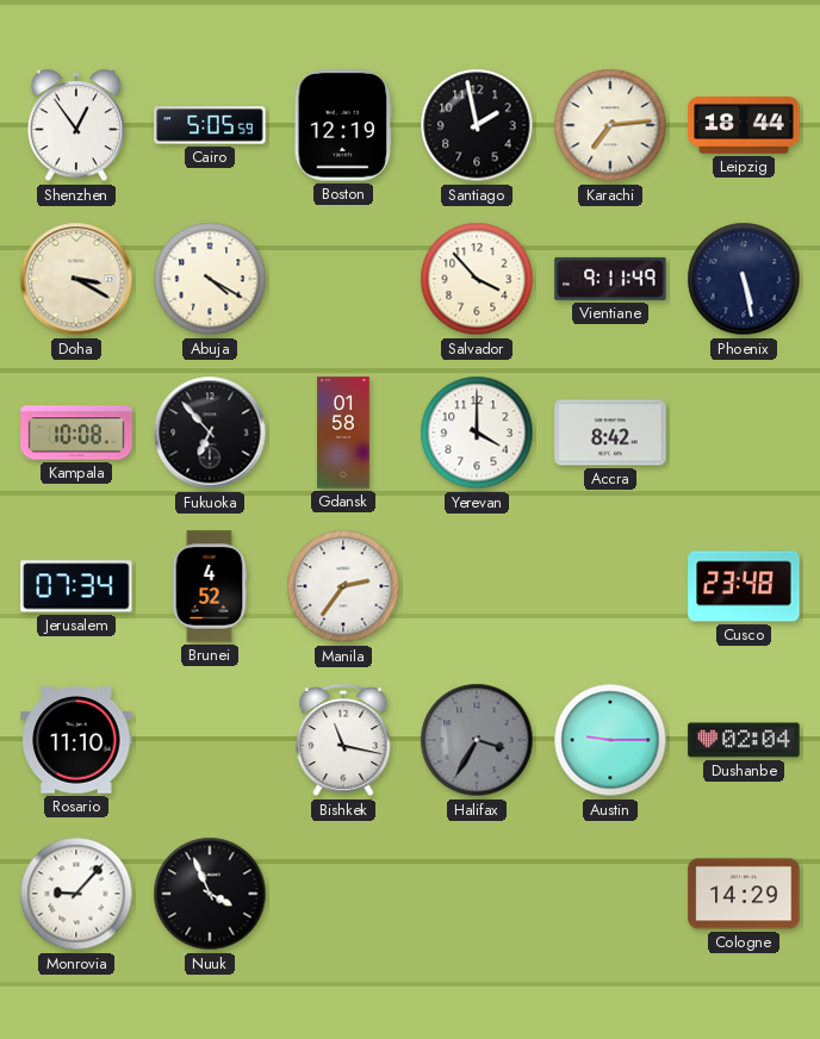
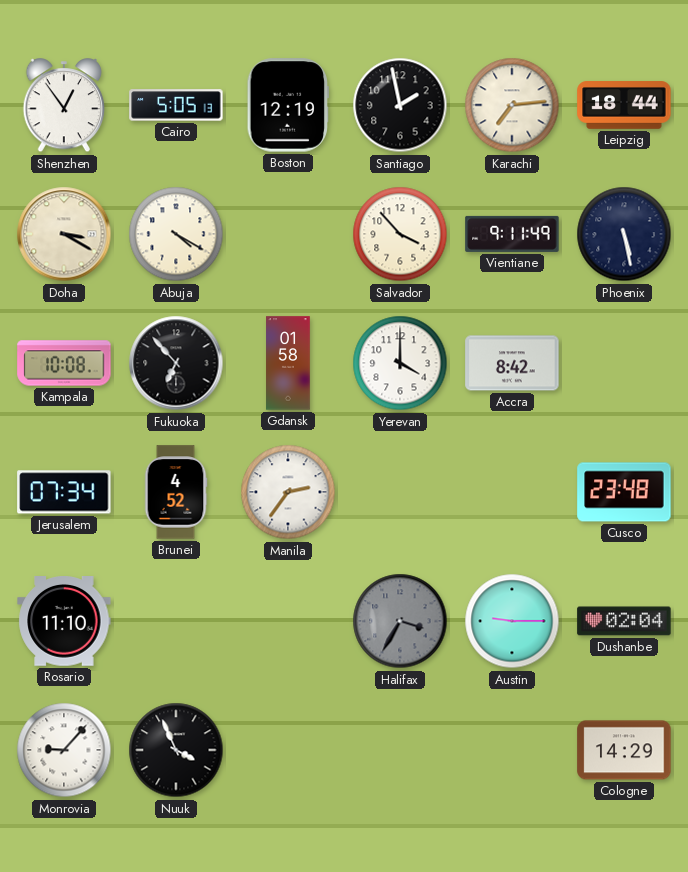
Cairo: 5:05:59 -> 5:05:13
Bishkek: 11:17 -> none
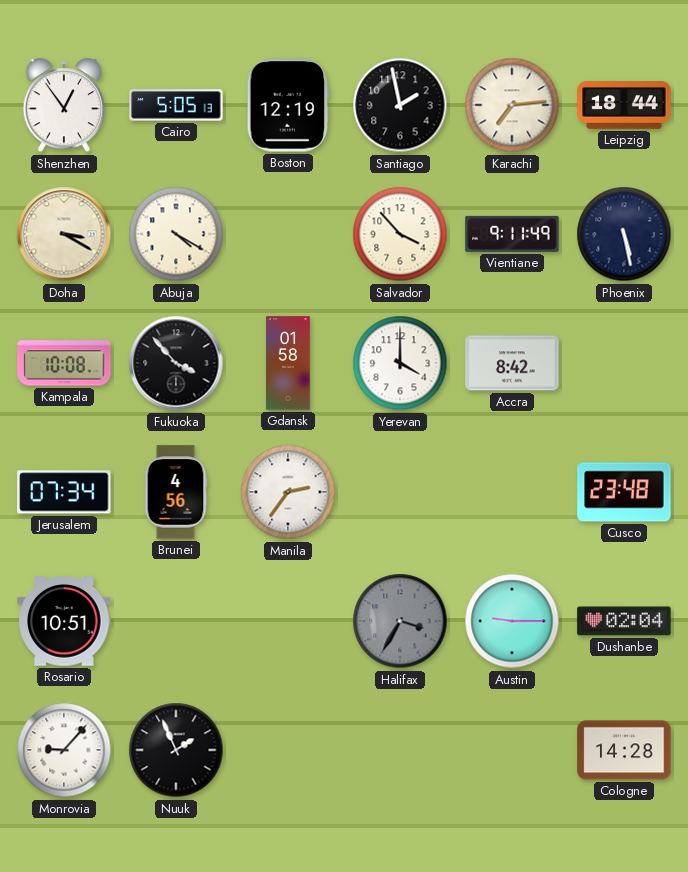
Fukuoka: 6:53 -> 3:53
Brunei: 4:52 -> 4:56
Rosario: 11:10 -> 10:51
Nuuk: 3:56 -> 1:56
Cologne: 14:29 -> 14:28
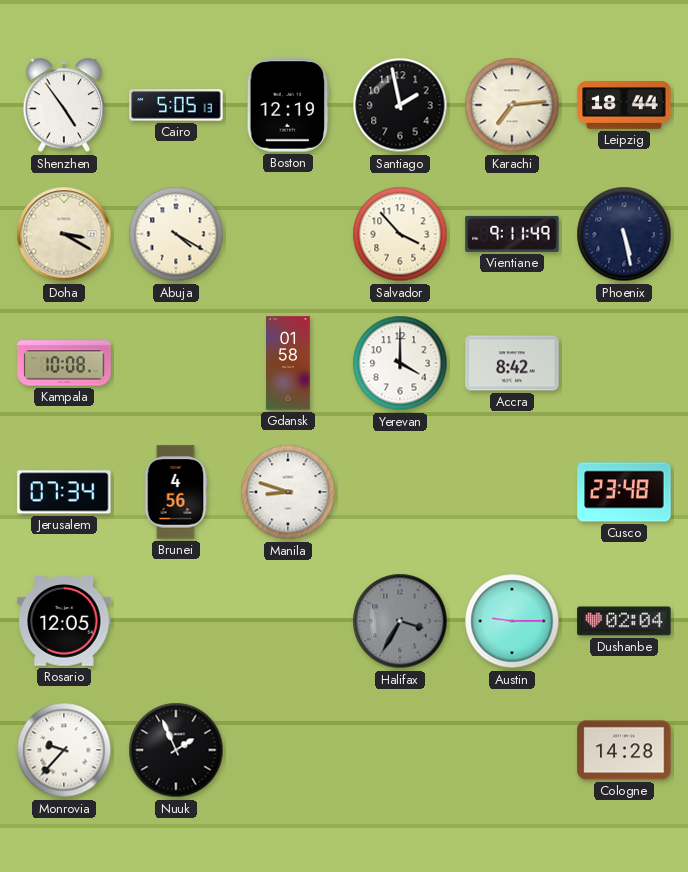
Shenzhen: 12:54 -> 4:54
Fukuoka: 3:53 -> none
Manila: 2:36 -> 8:48
Rosario: 10:51 -> 12:05
Monrovia: 9:07 -> 9:37
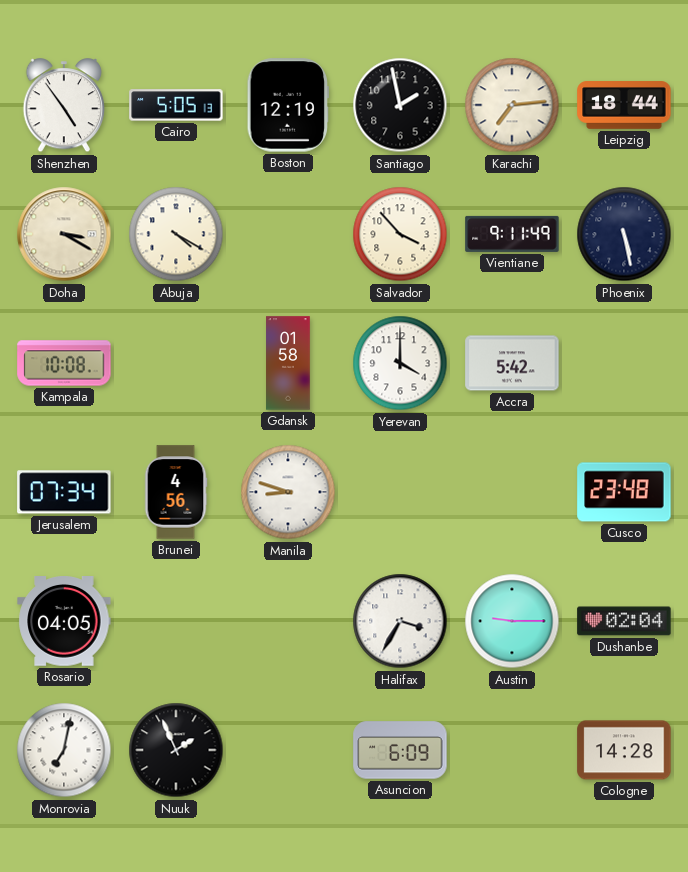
Accra: 8:42 -> 5:42
Rosario: 12:05 -> 04:05
Halifax dial: grey -> white
Monrovia: 9:37 -> 7:02
Asuncion: none -> 6:09
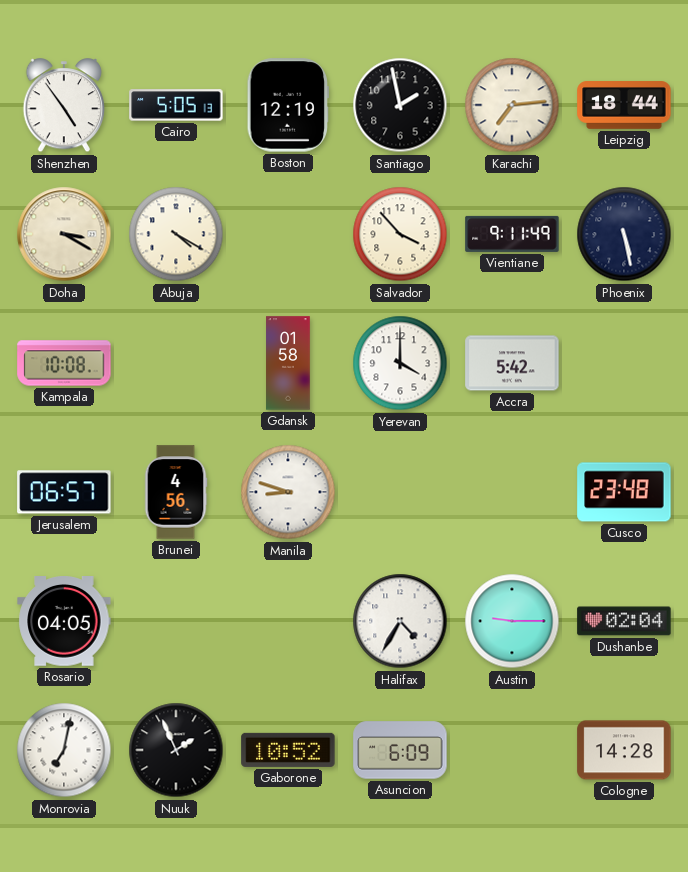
Jerusalem: 07:34 -> 06:57
Halifax: 3:35 -> 4:35
Gaborone: none -> 10:52
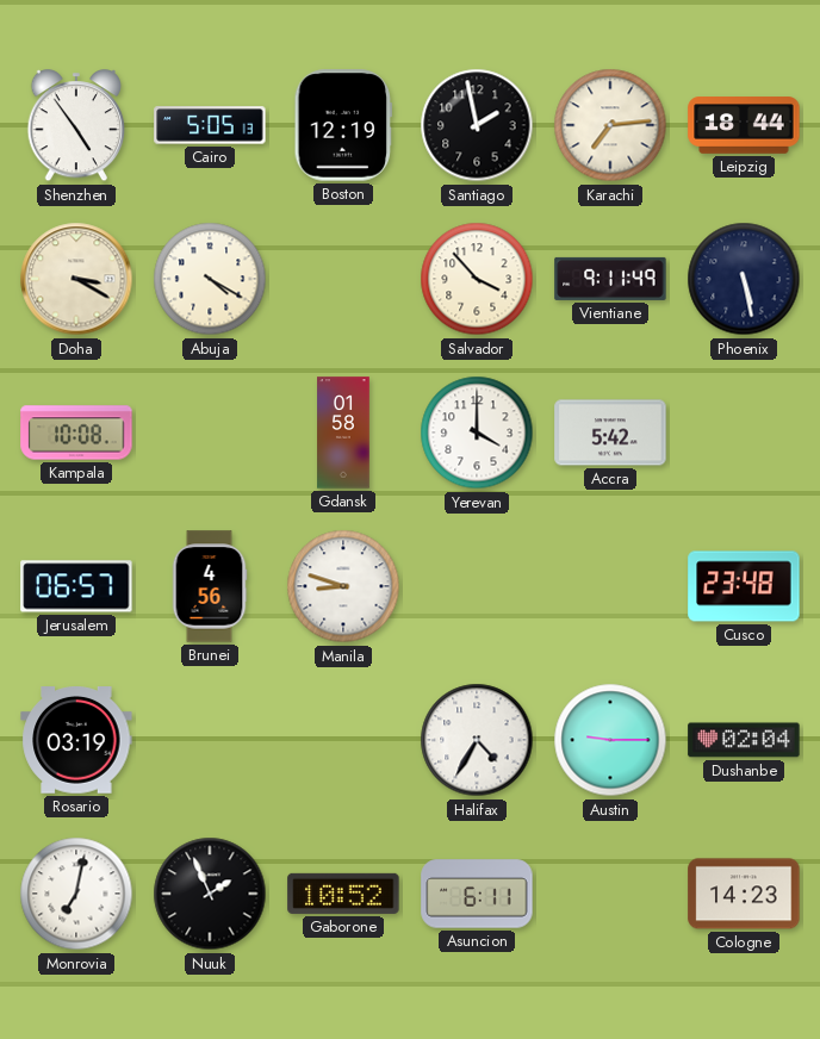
Rosario: 04:05 -> 03:19
Asuncion: 6:09 -> 6:11
Cologne: 14:28 -> 14:23
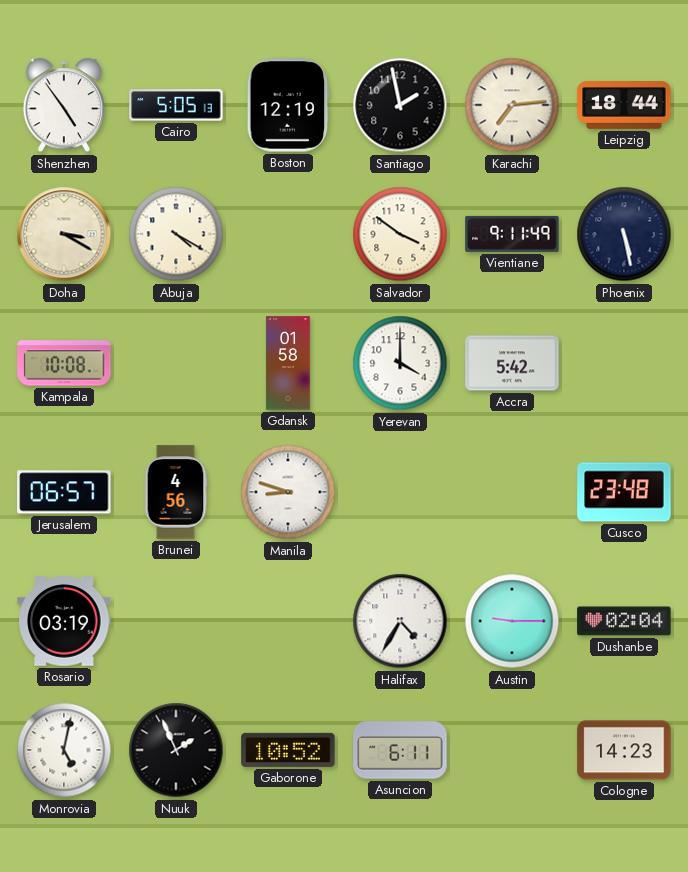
Salvador: 3:53 -> 3:51
Monrovia: 7:02 -> 5:02
